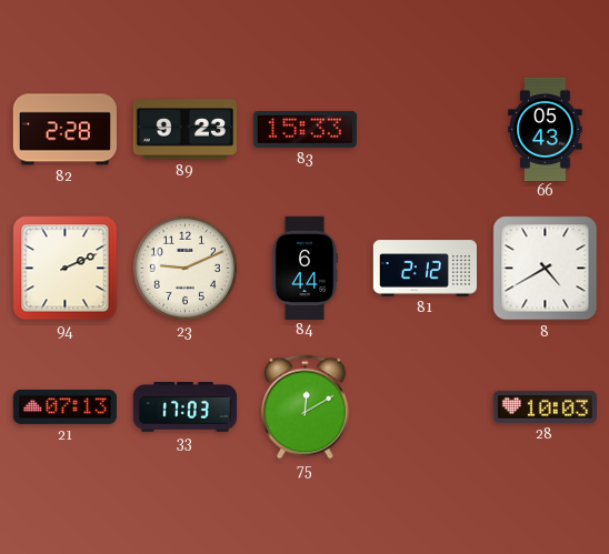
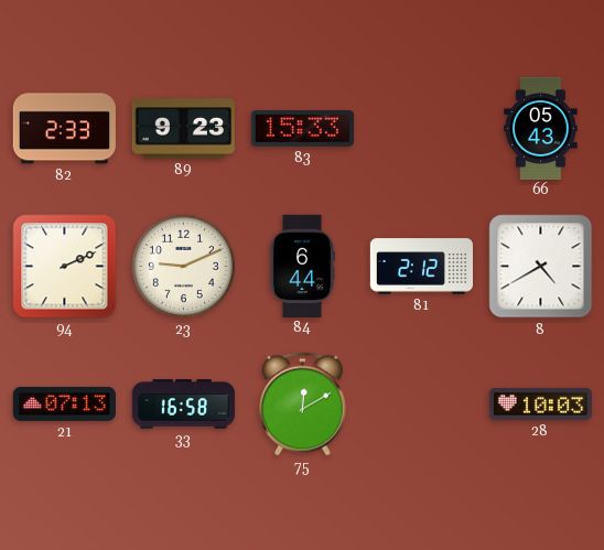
82: 2:28 -> 2:33
33: 17:03 -> 16:58
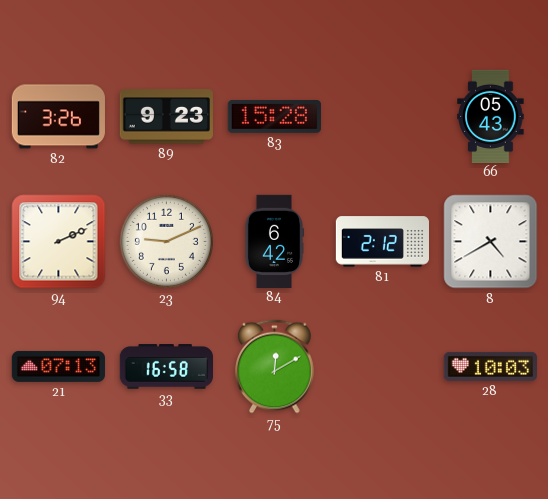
82: 2:33 -> 3:26
83: 15:33 -> 15:28
84: 6:44 -> 6:42
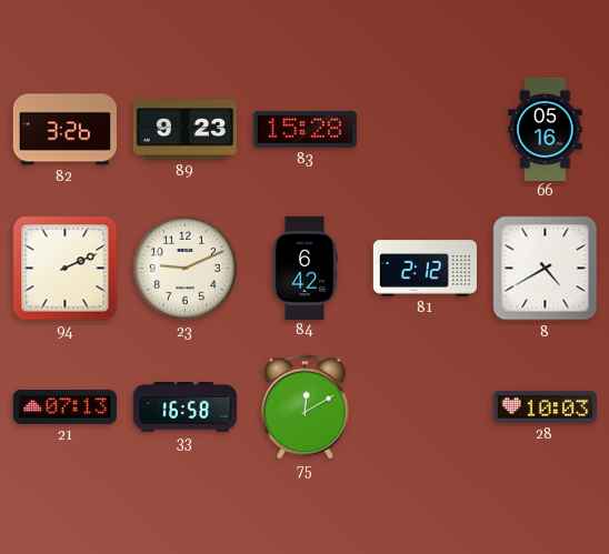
66: 05:43 -> 05:16
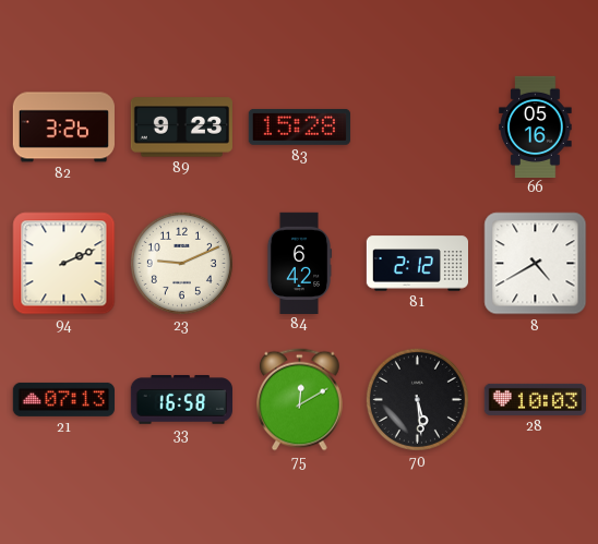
70: none -> 5:29
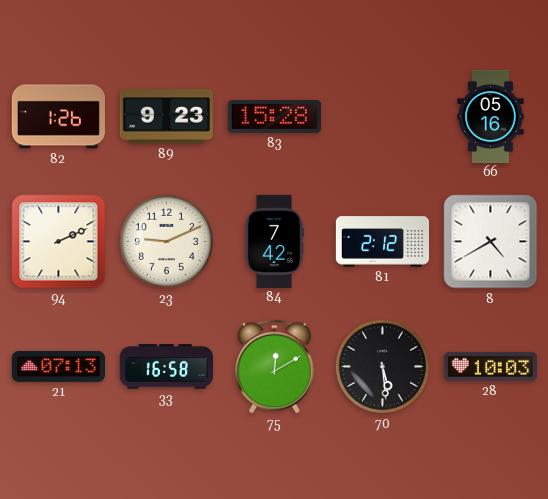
82: 3:26 -> 1:26
84: 6:42 -> 7:42
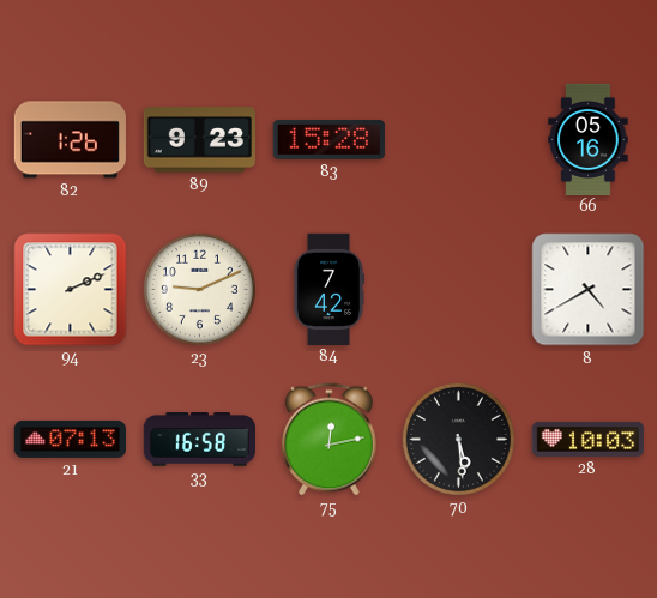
81: 2:12 -> none
75: 12:10 -> 12:13
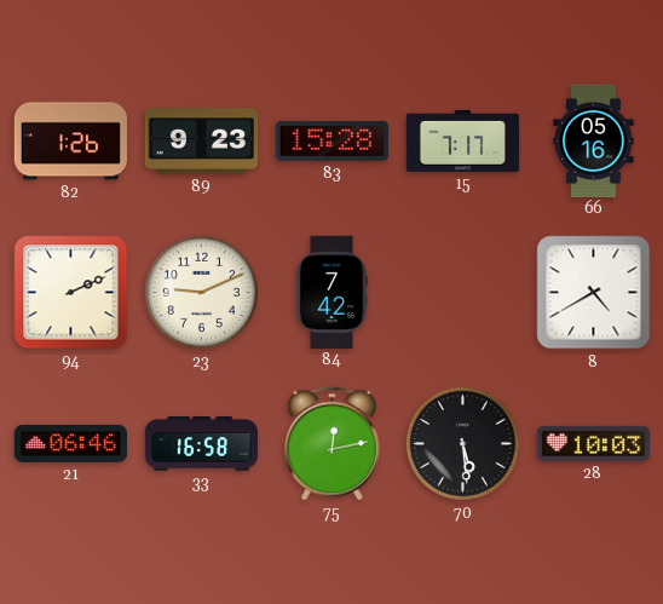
15: none -> 7:17
21: 07:13 -> 06:46
